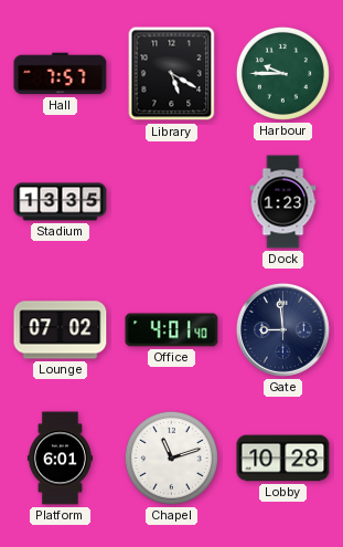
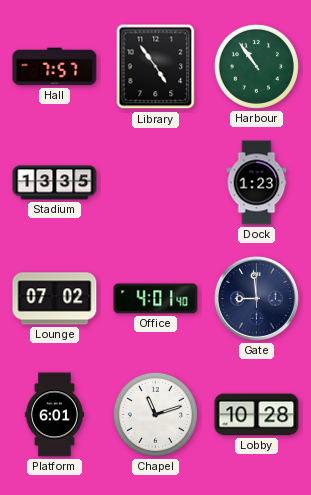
Library: 5:20 -> 4:54
Harbour: 9:45 -> 10:54
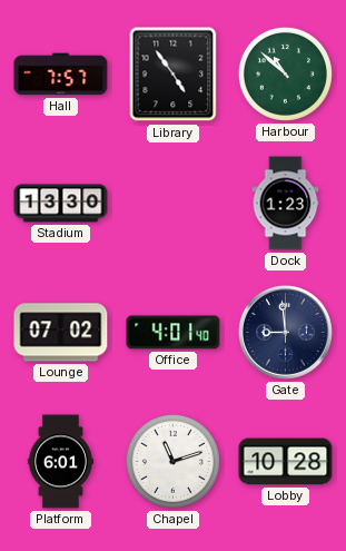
Harbour: 10:54 -> 10:52
Stadium: 13:35 -> 13:30
